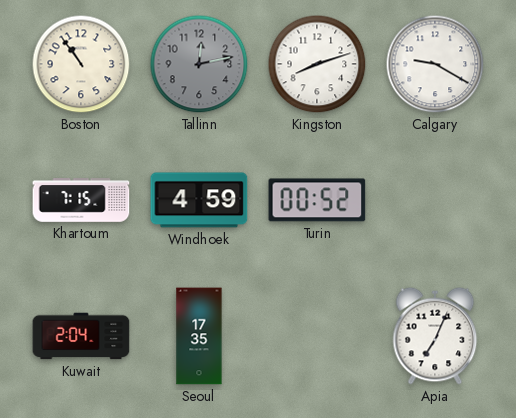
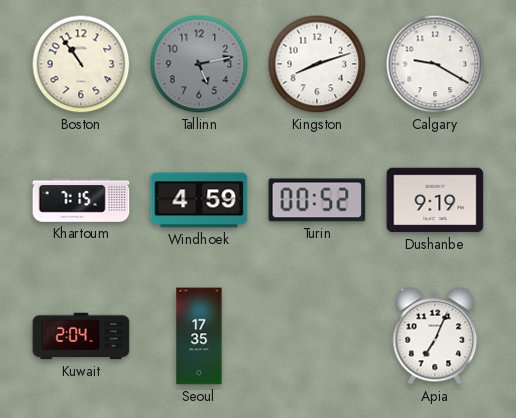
Tallinn: 12:13 -> 5:13
Dushanbe: none -> 9:19
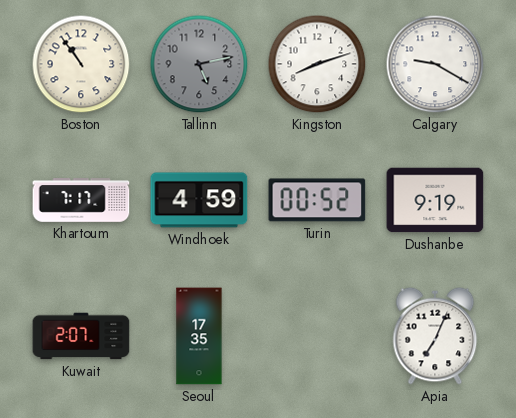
Khartoum: 7:15 -> 7:17
Kuwait: 2:04 -> 2:07
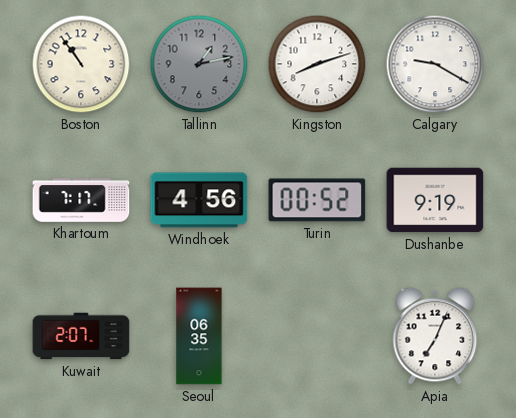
Tallinn: 5:13 -> 1:13
Windhoek: 4:59 -> 4:56
Seoul: 17:35 -> 06:35
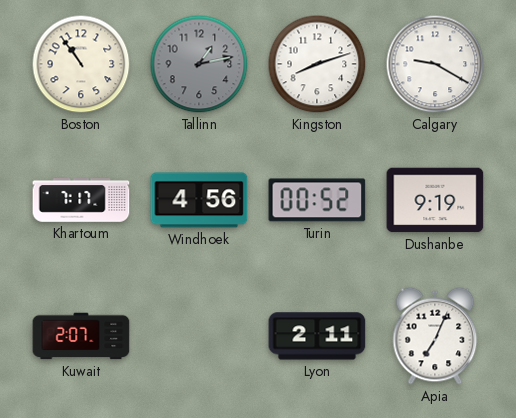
Seoul: 06:35 -> none
Lyon: none -> 2:11
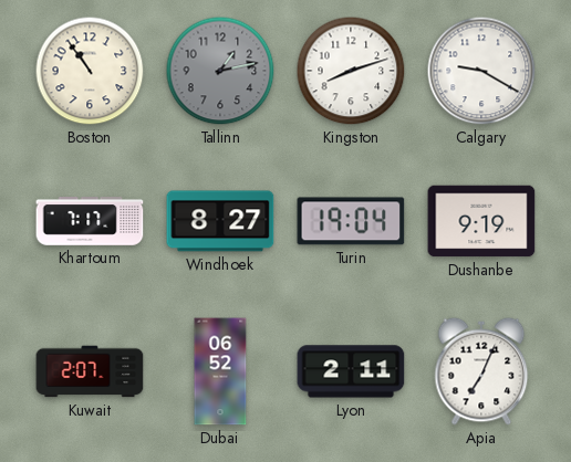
Windhoek: 4:56 -> 8:27
Turin: 00:52 -> 19:04
Dubai: none -> 06:52
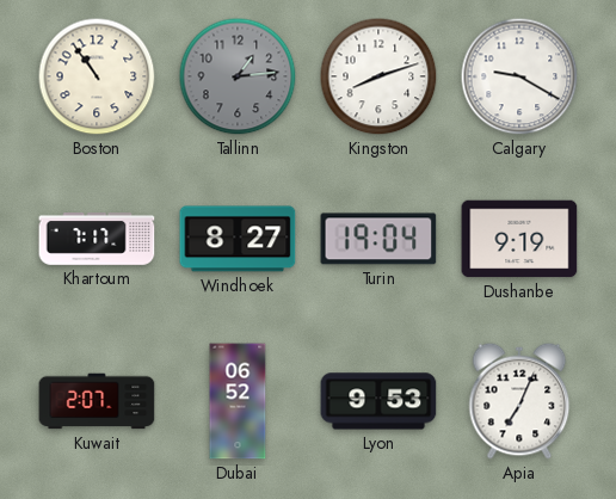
Tallinn: 1:13 -> 1:14
Lyon: 2:11 -> 9:53
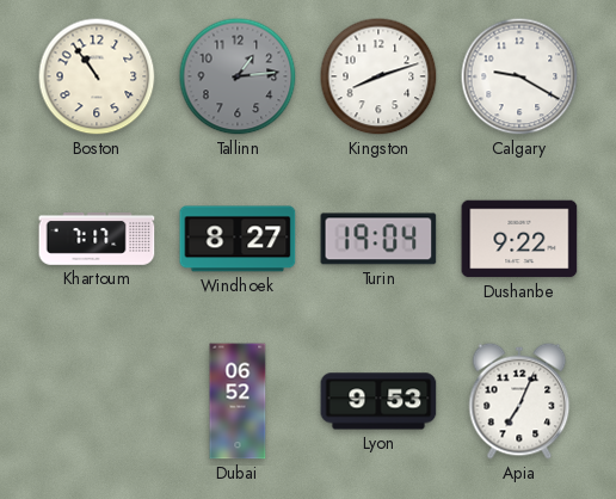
Dushanbe: 9:19 -> 9:22
Kuwait: 2:07 -> none
